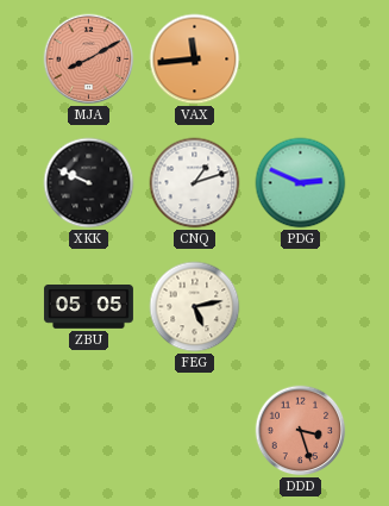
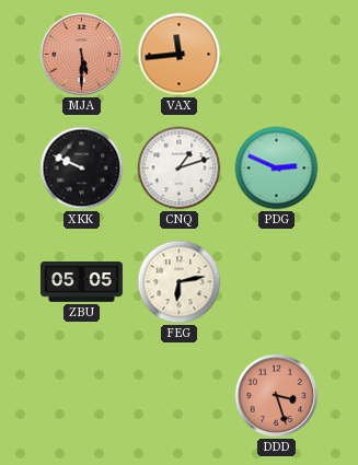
MJA: 8:10 -> 5:30
FEG: 5:13 -> 6:13
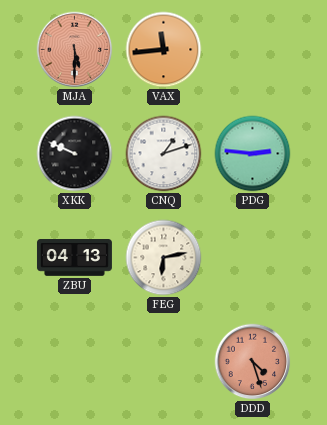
PDG: 2:49 -> 2:46
ZBU: 05:05 -> 04:13
DDD: 3:27 -> 4:27
